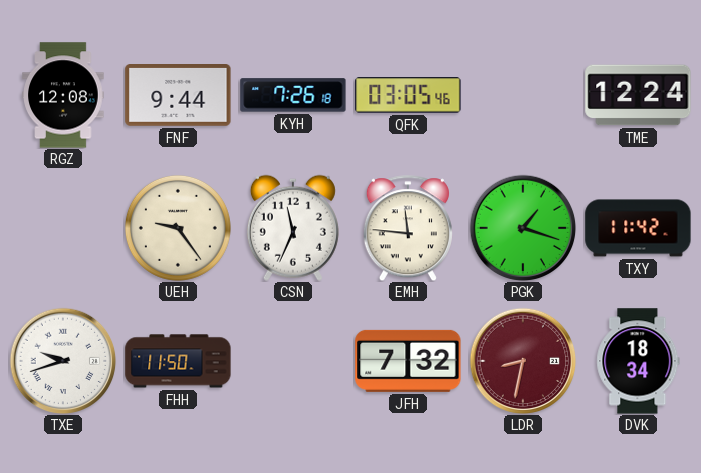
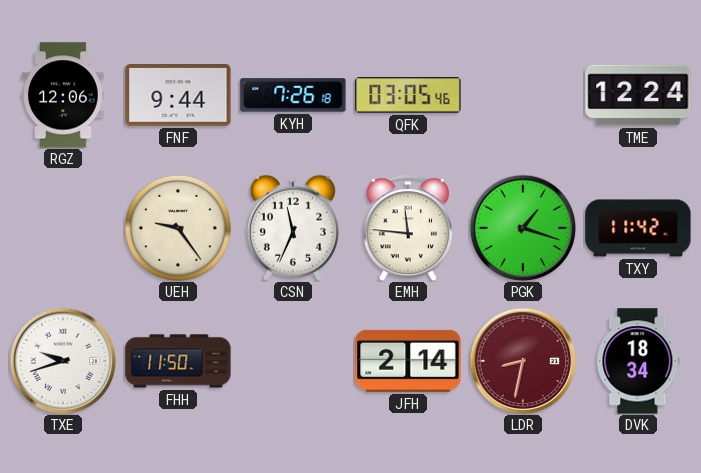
RGZ: 12:08 -> 12:06
JFH: 7:32 -> 2:14
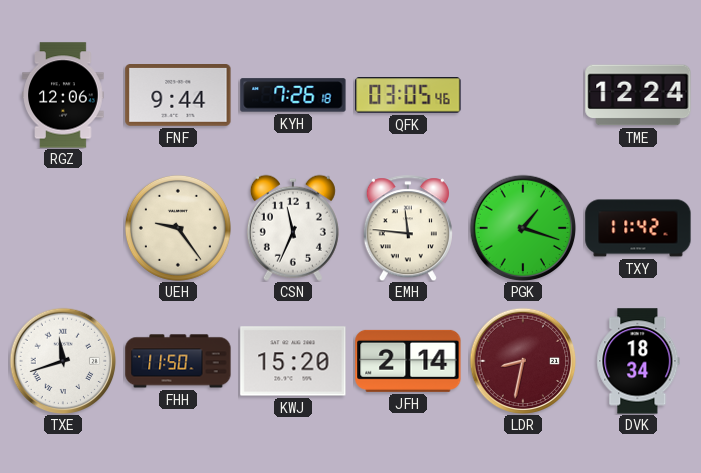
TXE: 9:42 -> 11:42
KWJ: none -> 15:20
